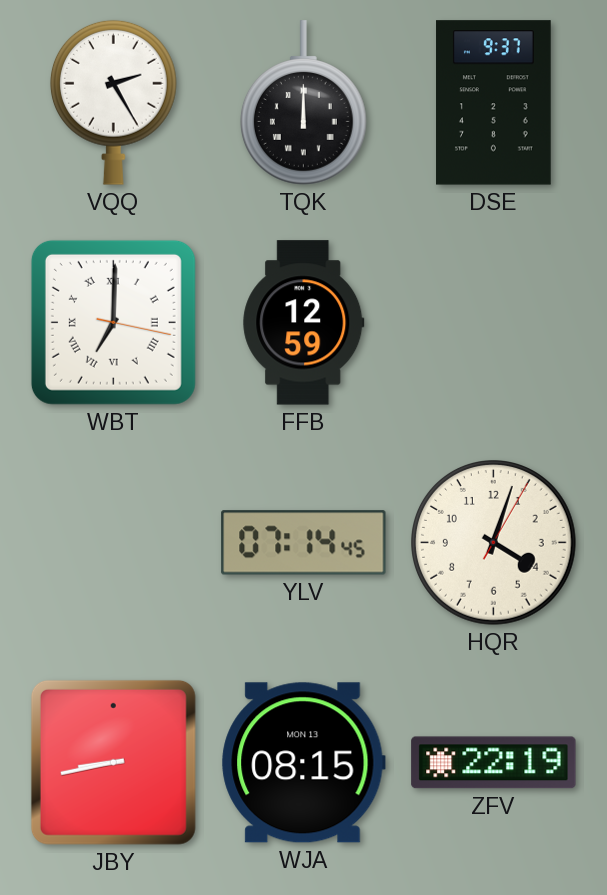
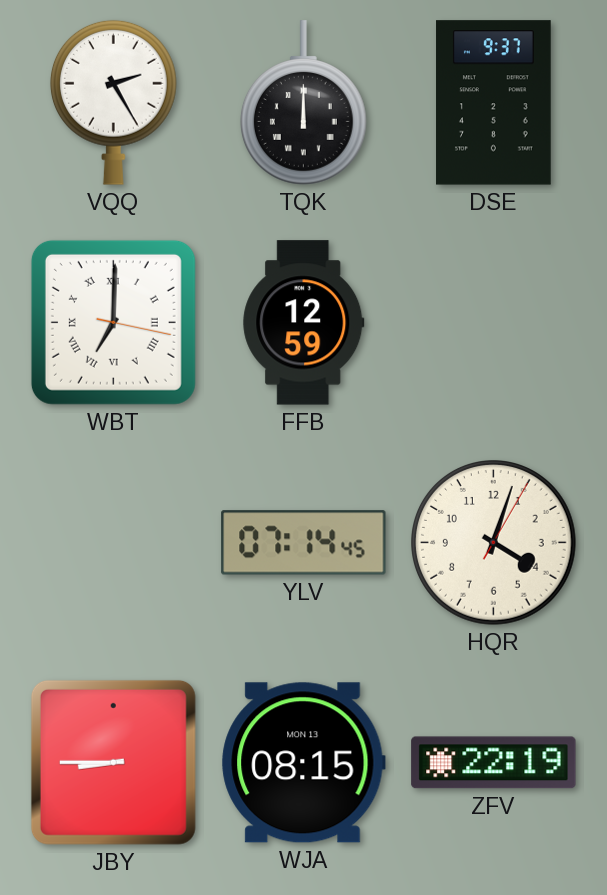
JBY: 8:43 -> 8:45
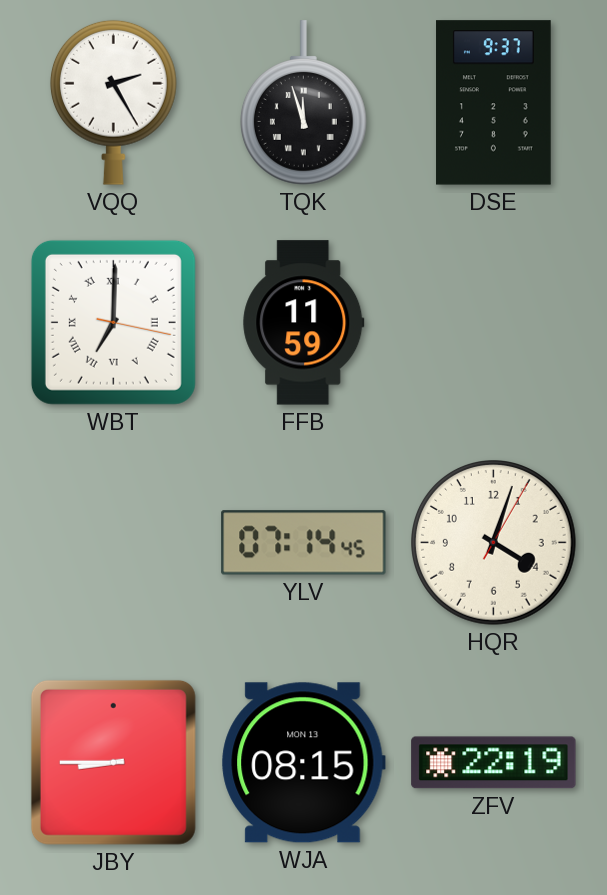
TQK: 12:00 -> 11:57
FFB: 12:59 -> 11:59
